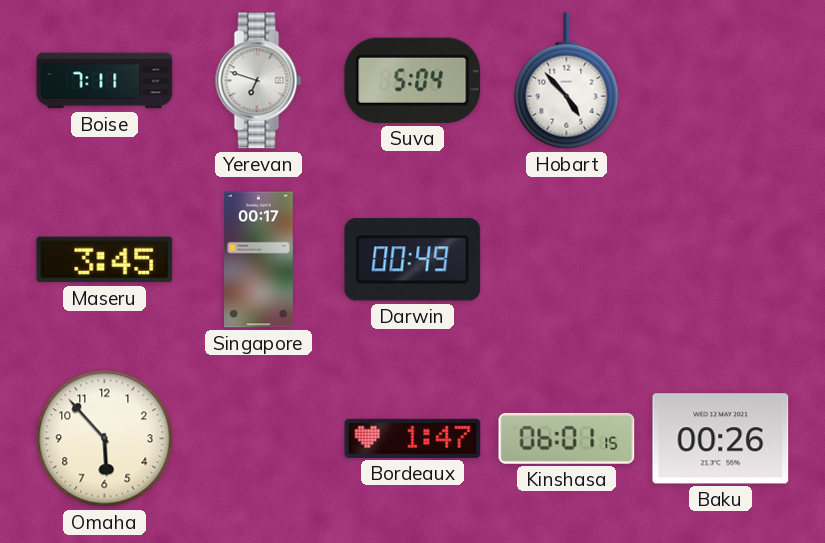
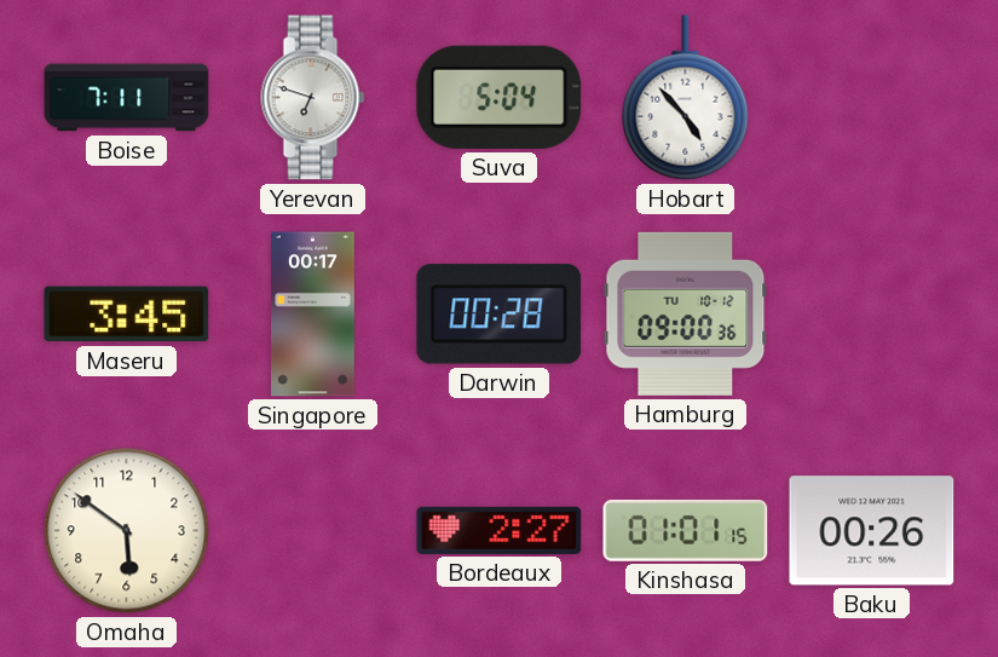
Darwin: 00:49 -> 00:28
Hamburg: none -> 09:00
Omaha: 5:53 -> 5:51
Bordeaux: 1:47 -> 2:27
Kinshasa: 06:01 -> 01:01
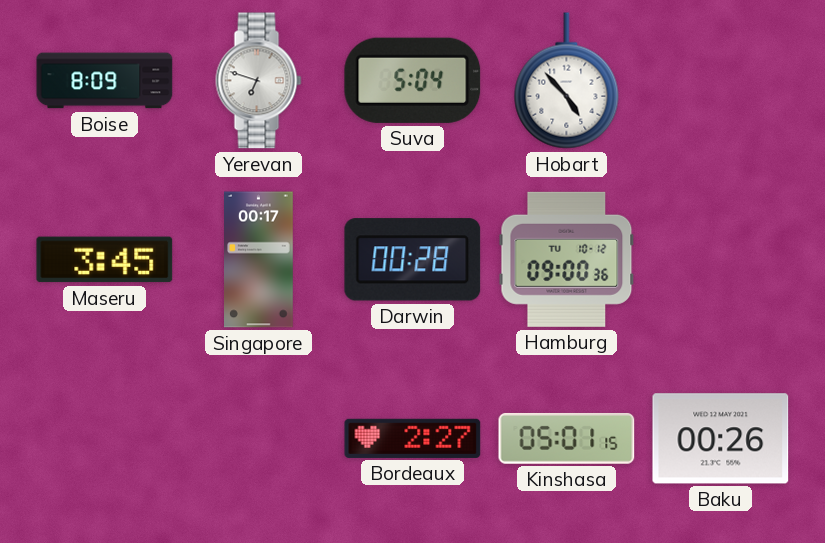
Boise: 7:11 -> 8:09
Omaha: 5:51 -> none
Kinshasa: 01:01 -> 05:01
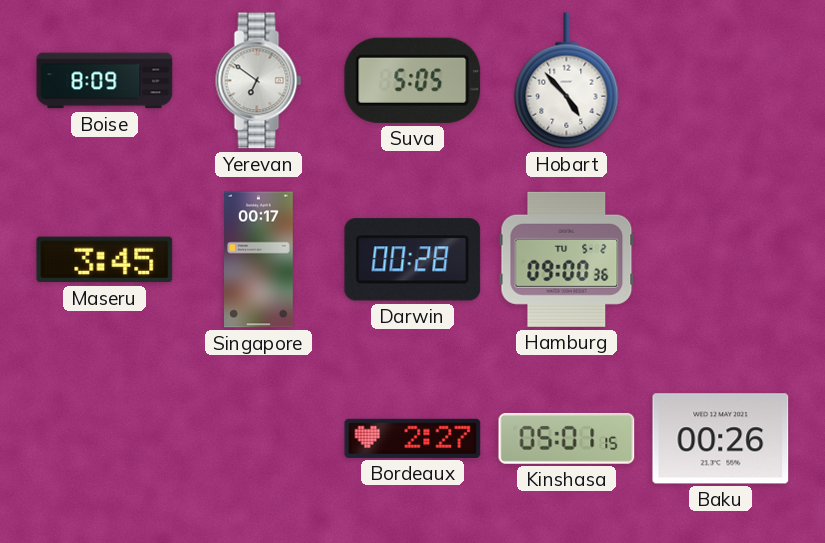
Yerevan: 6:48 -> 6:51
Suva: 5:04 -> 5:05
Hamburg date: TU 10-12 -> TU 5-2
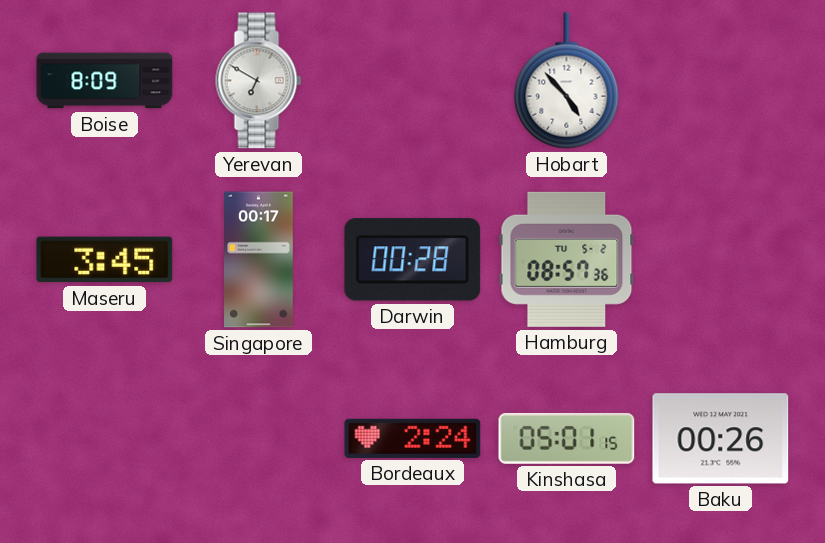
Yerevan: 6:51 -> 6:50
Suva: 5:05 -> none
Hamburg: 09:00 -> 08:57
Bordeaux: 2:27 -> 2:24
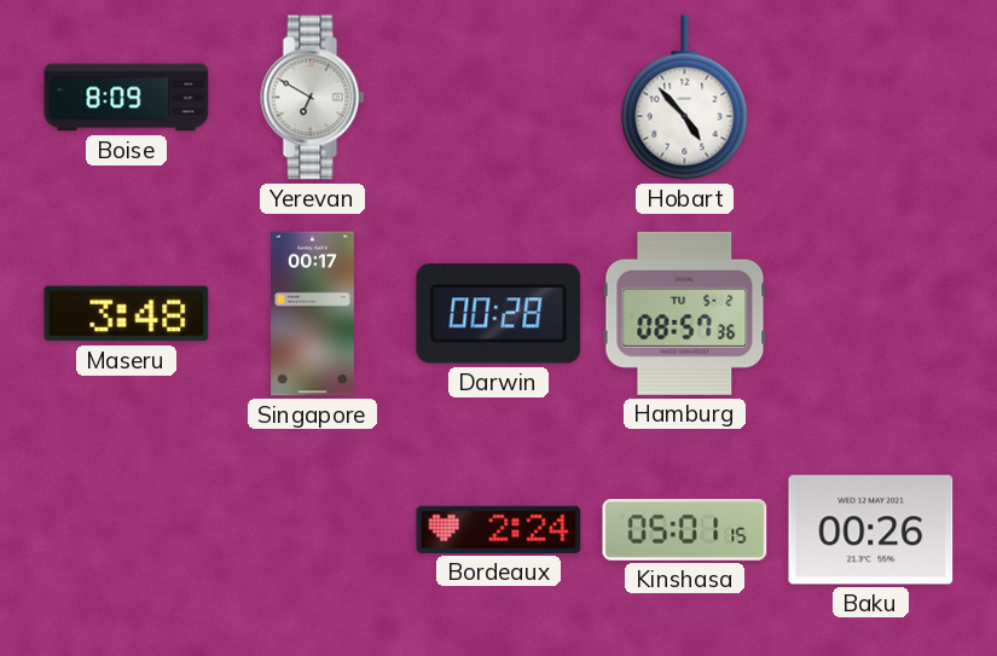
Maseru: 3:45 -> 3:48
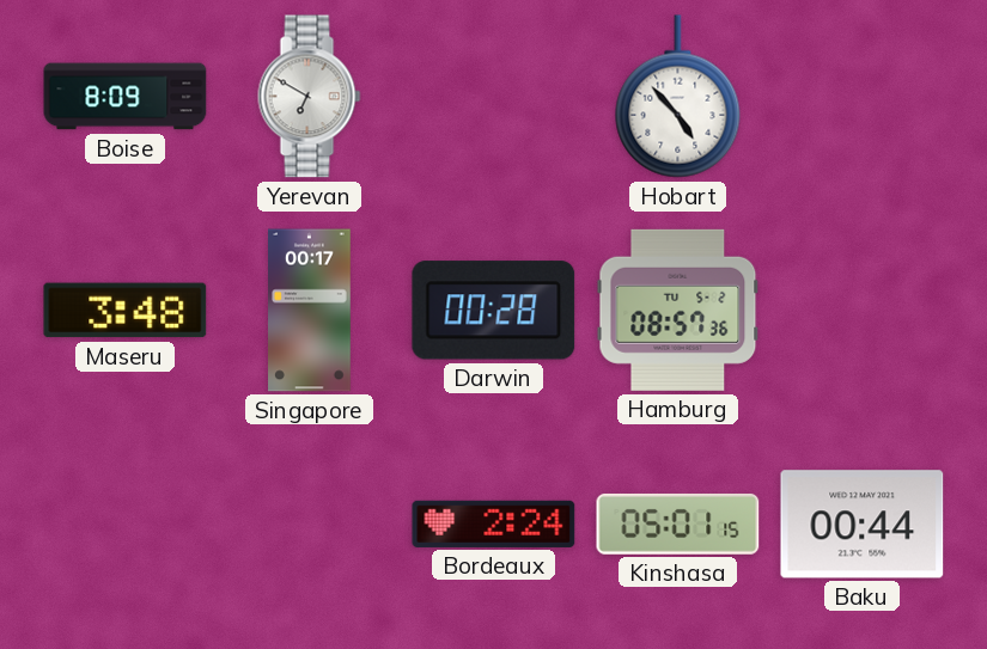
Baku: 00:26 -> 00:44
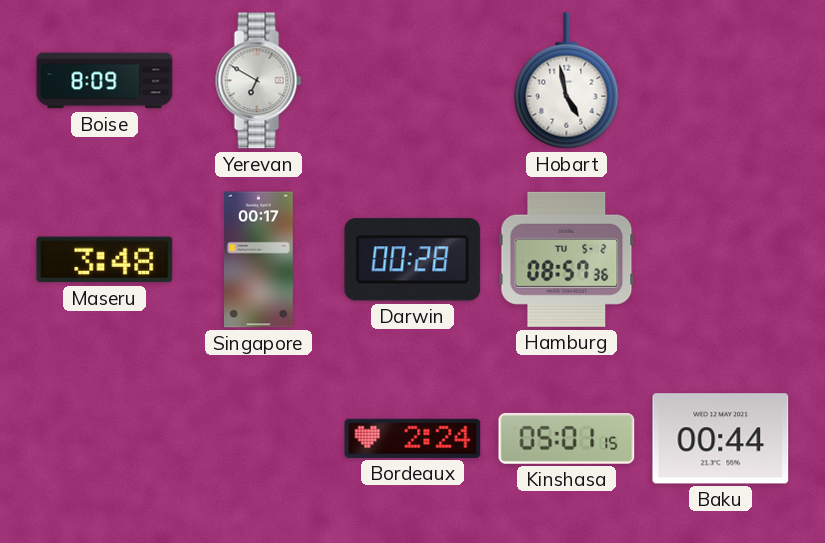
Hobart: 4:53 -> 4:58
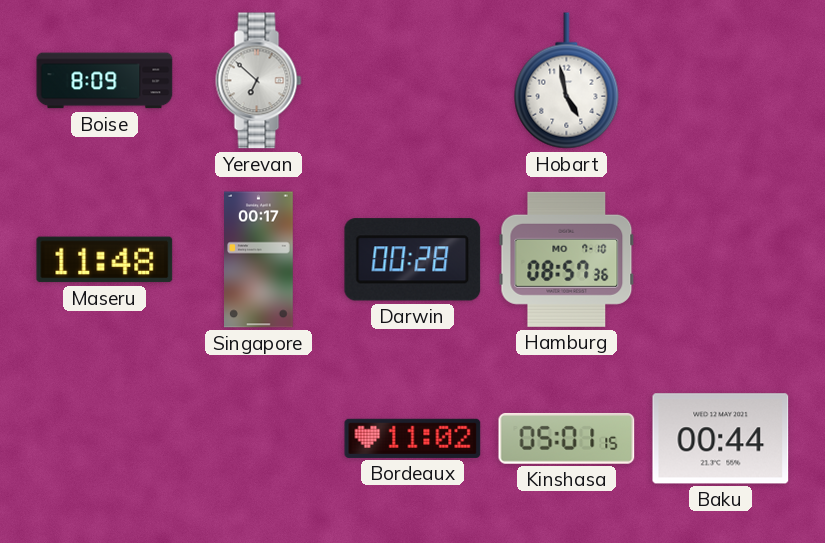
Yerevan: 6:50 -> 6:52
Maseru: 3:48 -> 11:48
Hamburg date: TU 5-2 -> MO 7-10
Bordeaux: 2:24 -> 11:02
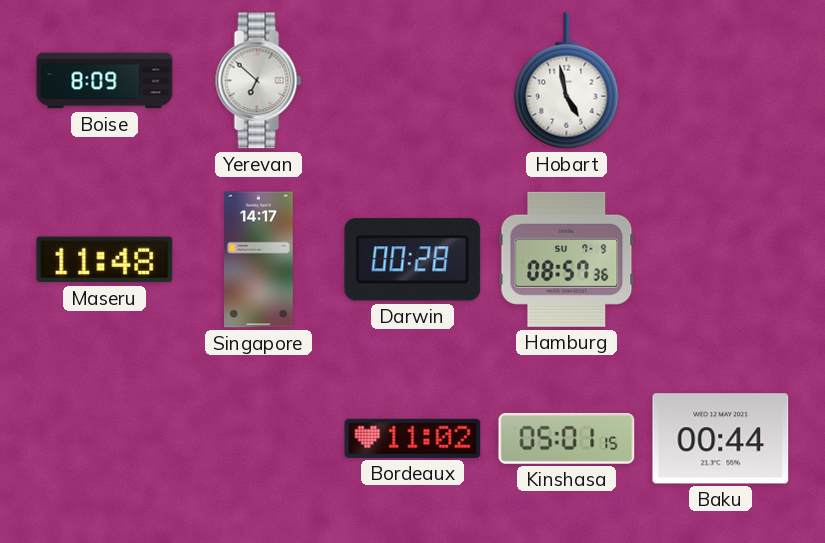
Singapore: 00:17 -> 14:17
Hamburg date: MO 7-10 -> SU 7-9
